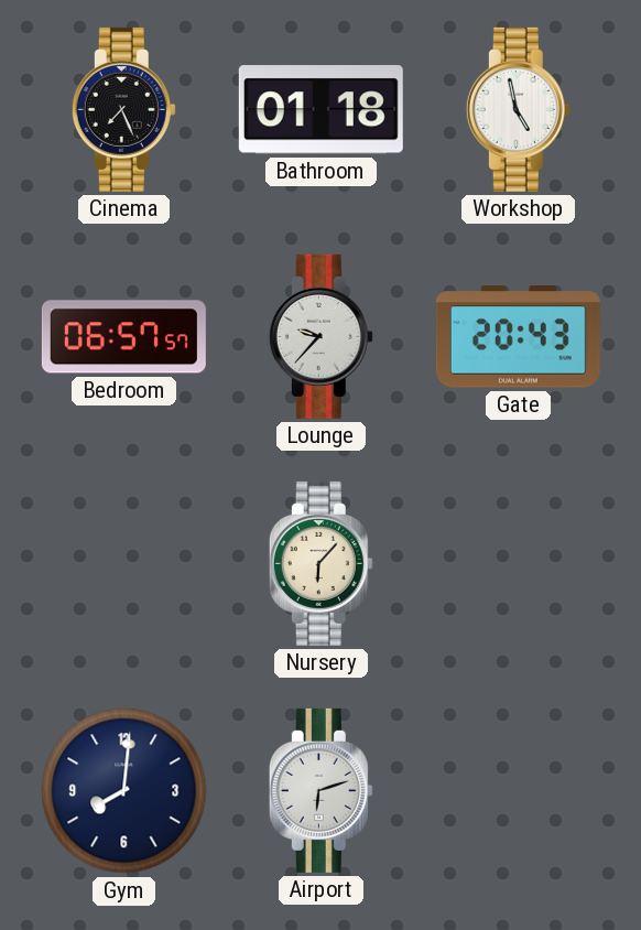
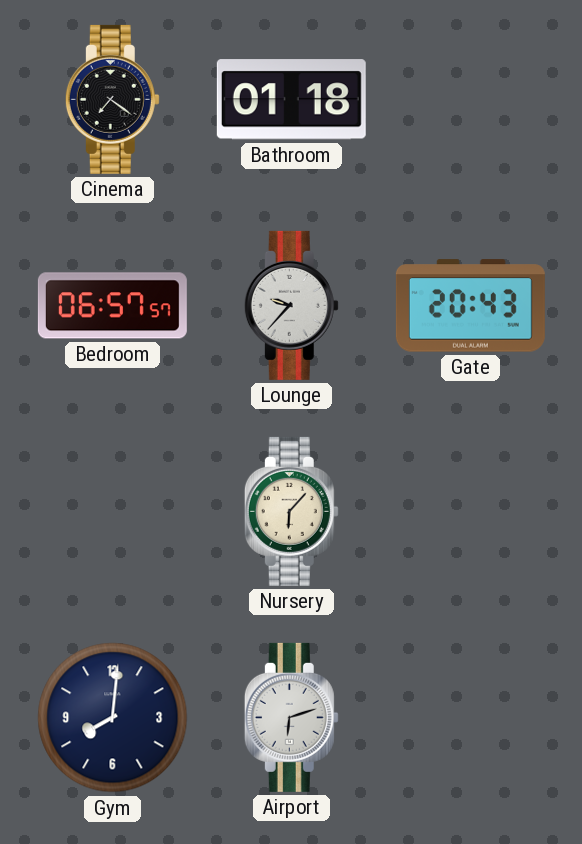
Cinema: 7:26 -> 7:21
Workshop: 4:58 -> none
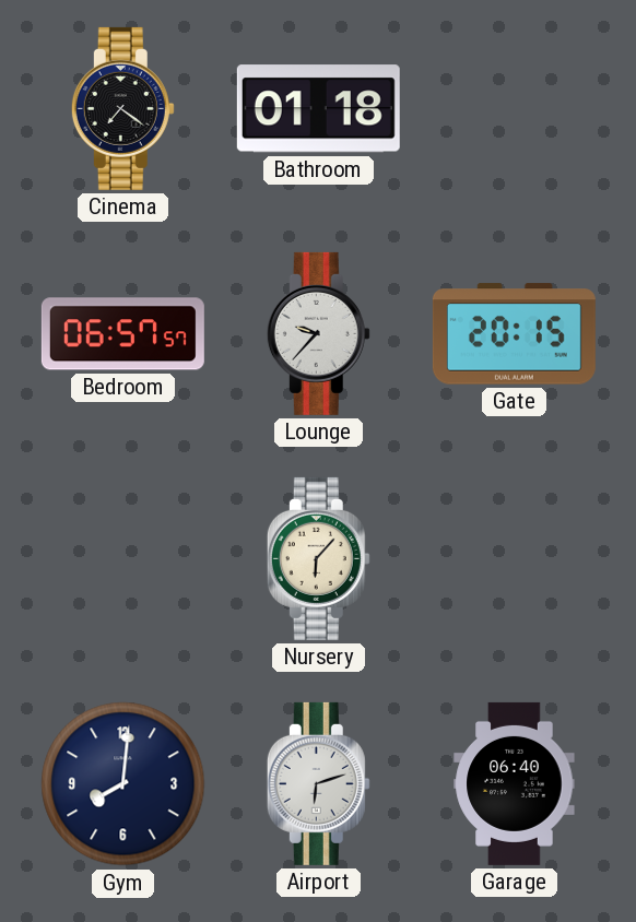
Gate: 20:43 -> 20:15
Garage: none -> 06:40
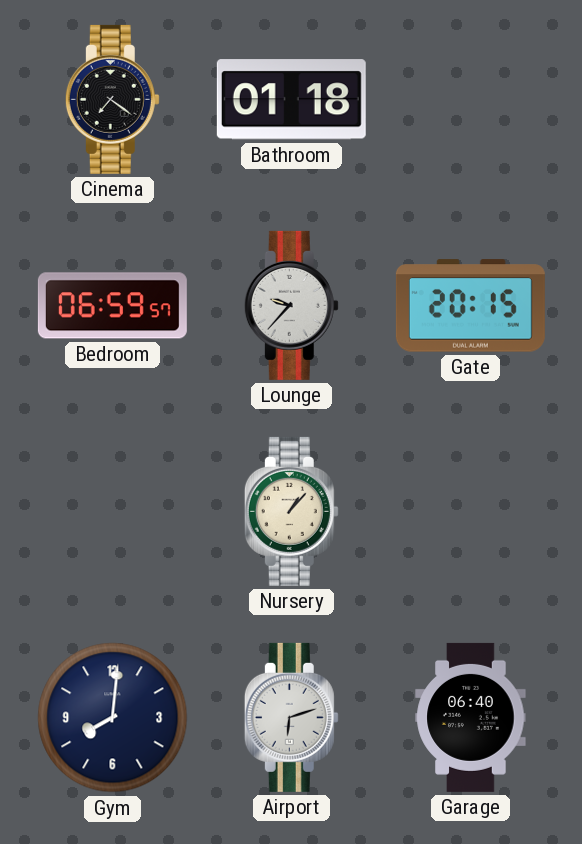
Bedroom: 06:57 -> 06:59
Nursery: 6:07 -> 1:07
